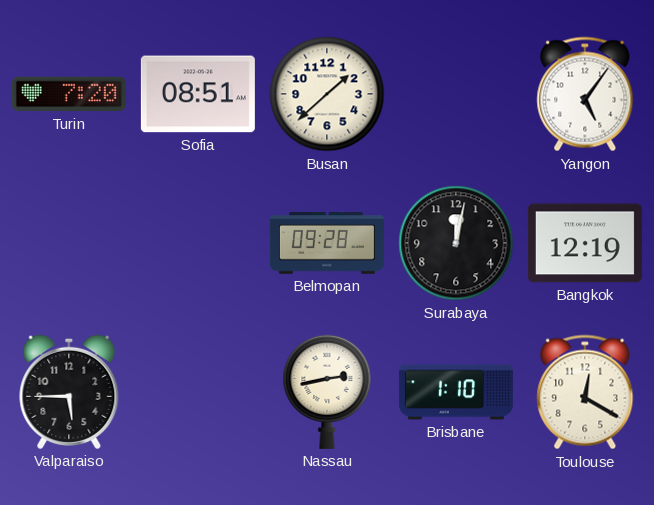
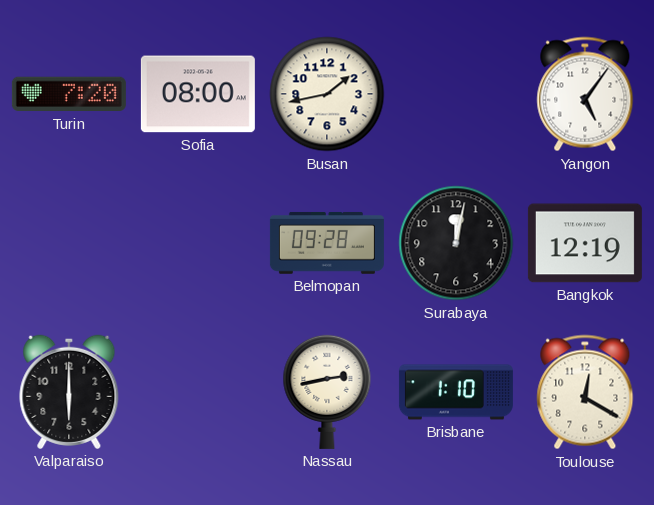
Sofia: 08:51 -> 08:00
Busan: 1:38 -> 1:43
Valparaiso: 5:45 -> 6:00
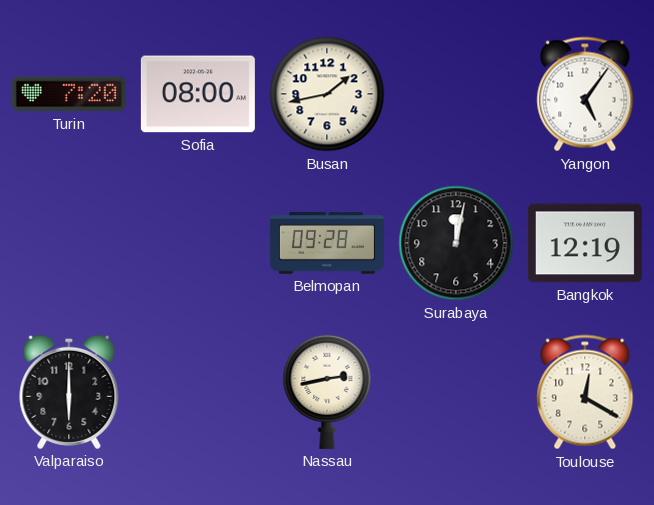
Brisbane: 1:10 -> none
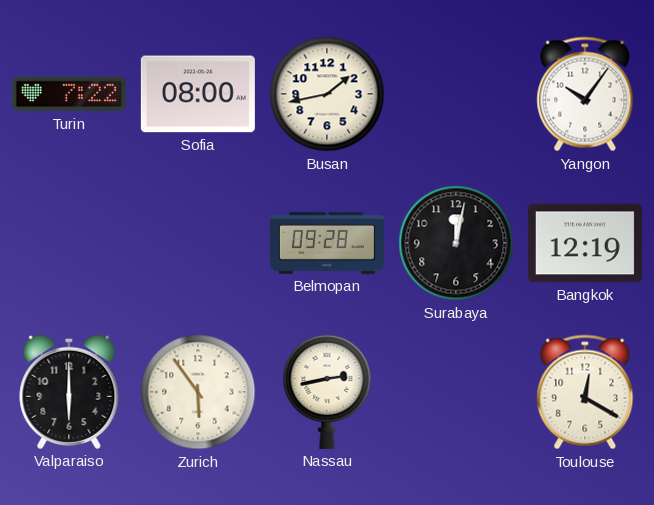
Turin: 7:20 -> 7:22
Yangon: 5:06 -> 10:06
Zurich: none -> 5:54
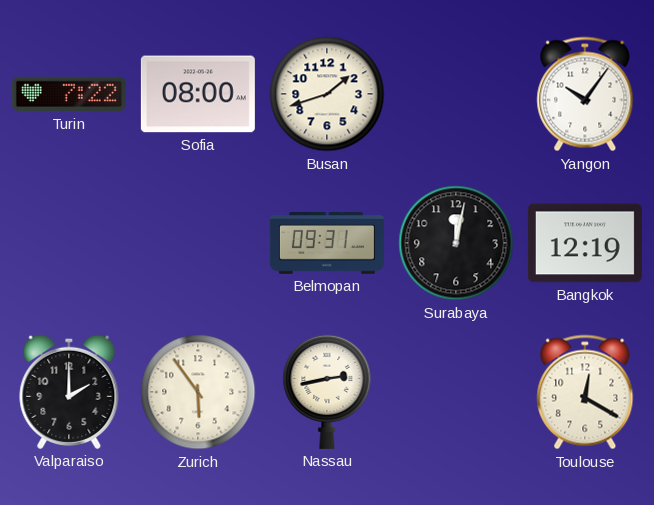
Busan: 1:43 -> 1:42
Belmopan: 09:28 -> 09:31
Valparaiso: 6:00 -> 2:00
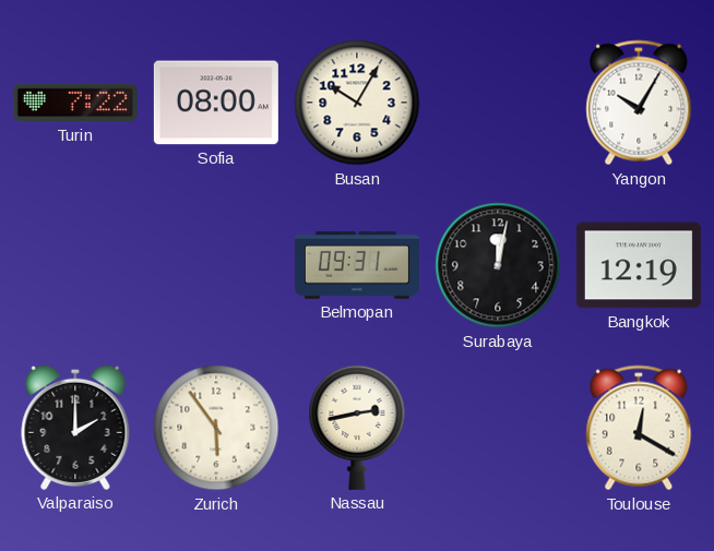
Busan: 1:42 -> 10:05
Yangon: 10:06 -> 10:05
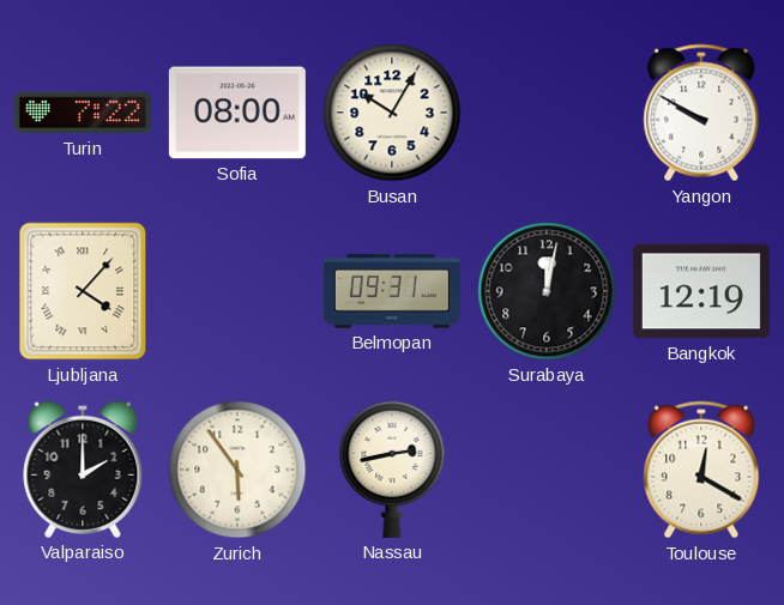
Yangon: 10:05 -> 9:50
Ljubljana: none -> 4:07
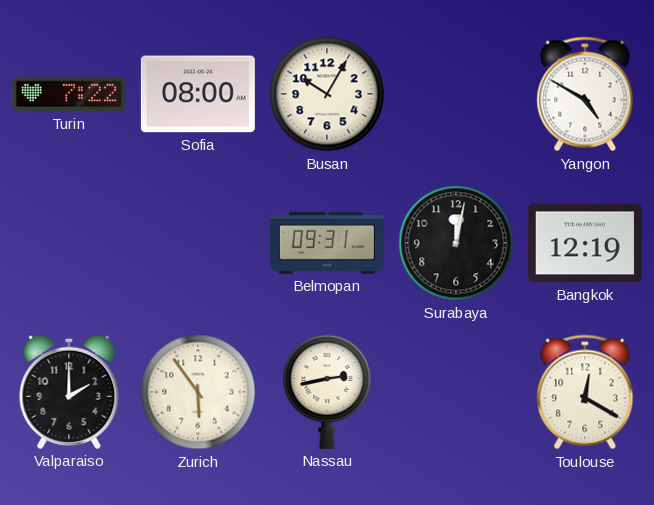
Yangon: 9:50 -> 4:50
Ljubljana: 4:07 -> none
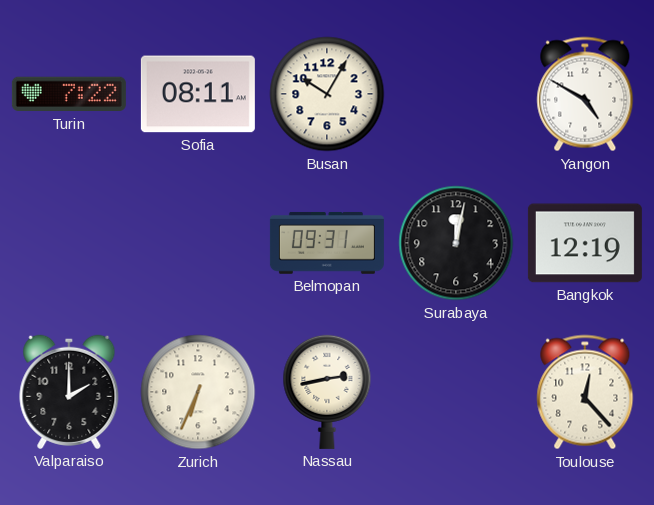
Sofia: 08:00 -> 08:11
Zurich: 5:54 -> 6:34
Toulouse: 12:20 -> 12:23
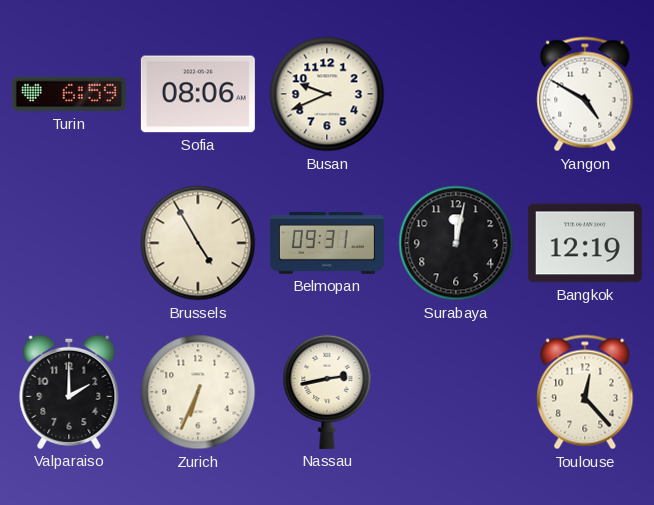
Turin: 7:22 -> 6:59
Sofia: 08:11 -> 08:06
Busan: 10:05 -> 9:41
Brussels: none -> 4:55
